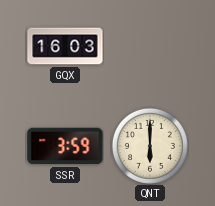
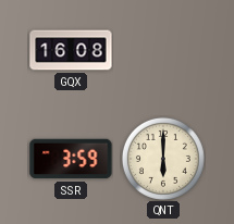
GQX: 16:03 -> 16:08
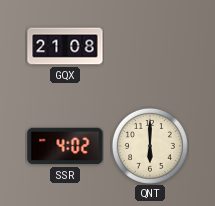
GQX: 16:08 -> 21:08
SSR: 3:59 -> 4:02
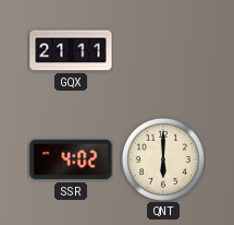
GQX: 21:08 -> 21:11
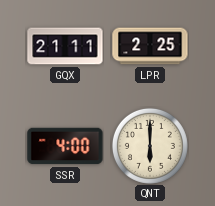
LPR: none -> 2:25
SSR: 4:02 -> 4:00
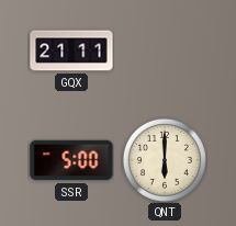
LPR: 2:25 -> none
SSR: 4:00 -> 5:00
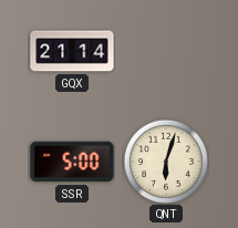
GQX: 21:11 -> 21:14
QNT: 6:00 -> 6:03
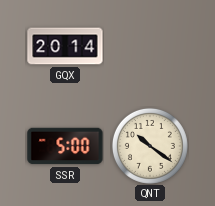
GQX: 21:14 -> 20:14
QNT: 6:03 -> 10:21
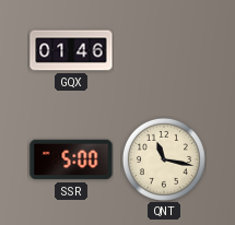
GQX: 20:14 -> 01:46
QNT: 10:21 -> 11:17
